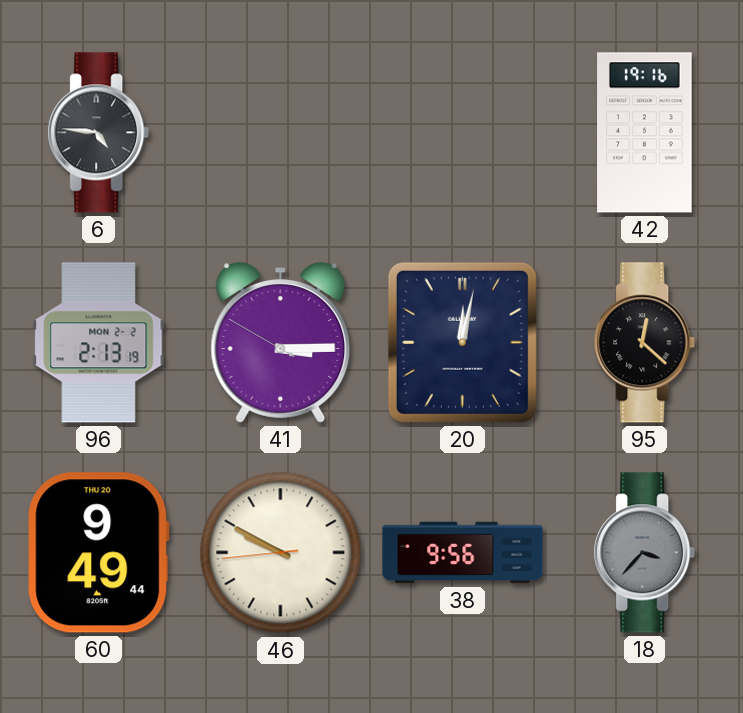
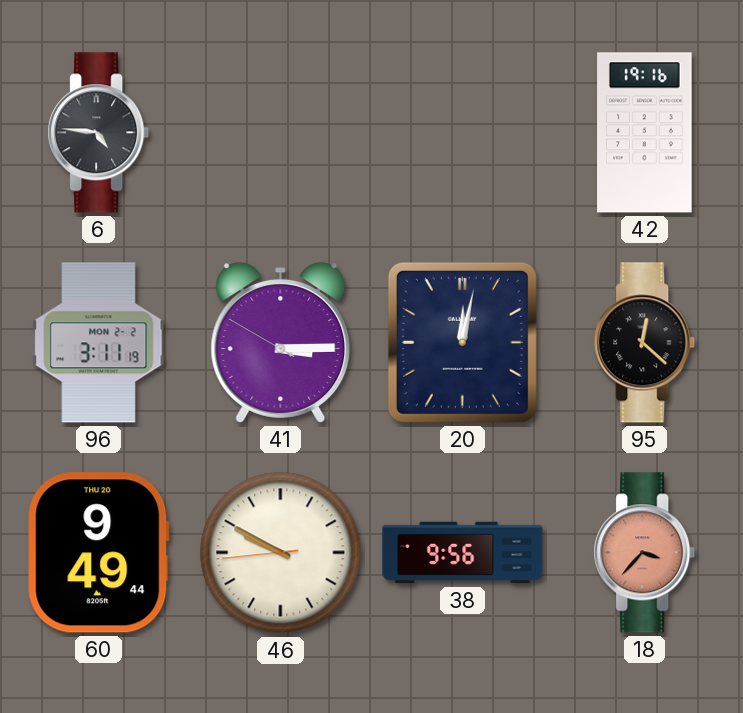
96: 2:13 -> 3:11
18 dial: grey -> salmon
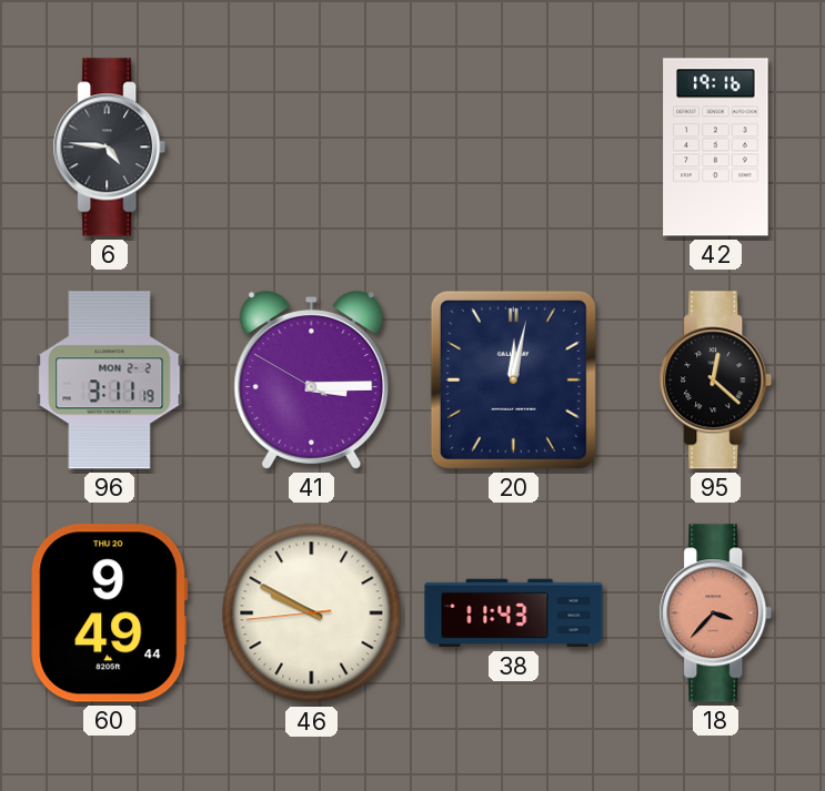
38: 9:56 -> 11:43
